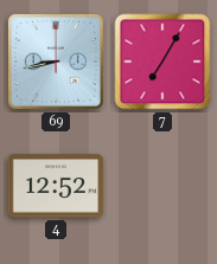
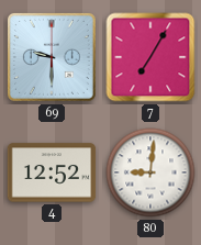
69: 8:43 -> 9:30
80: none -> 9:01
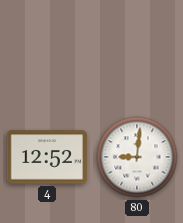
69: 9:30 -> none
7: 7:05 -> none
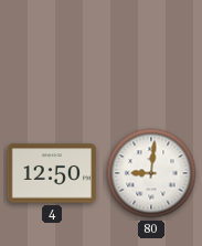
4: 12:52 -> 12:50
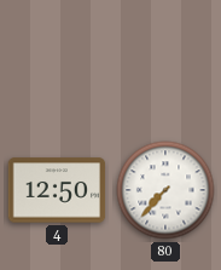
80: 9:01 -> 7:37
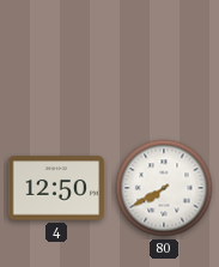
80: 7:37 -> 7:40
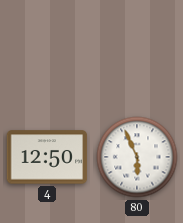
80: 7:40 -> 5:56
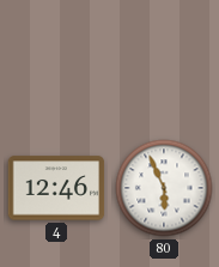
4: 12:50 -> 12:46
